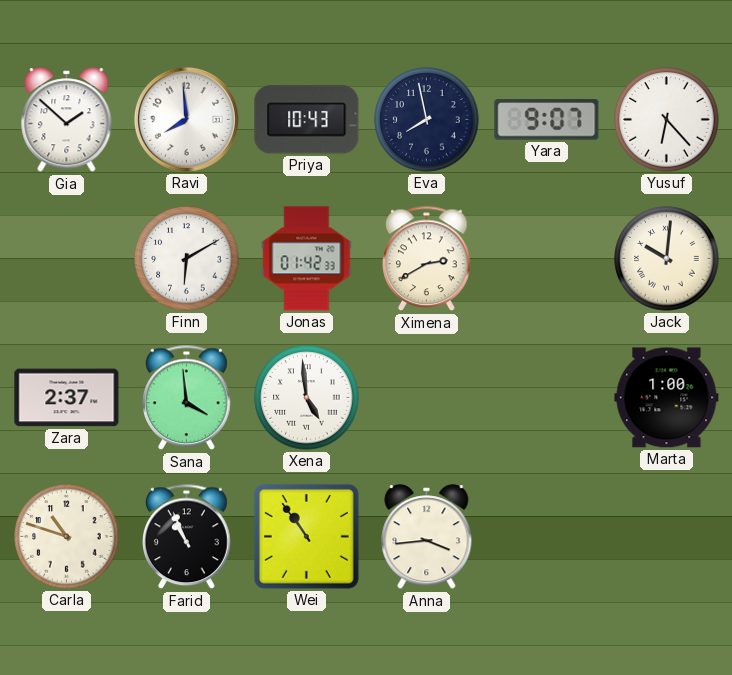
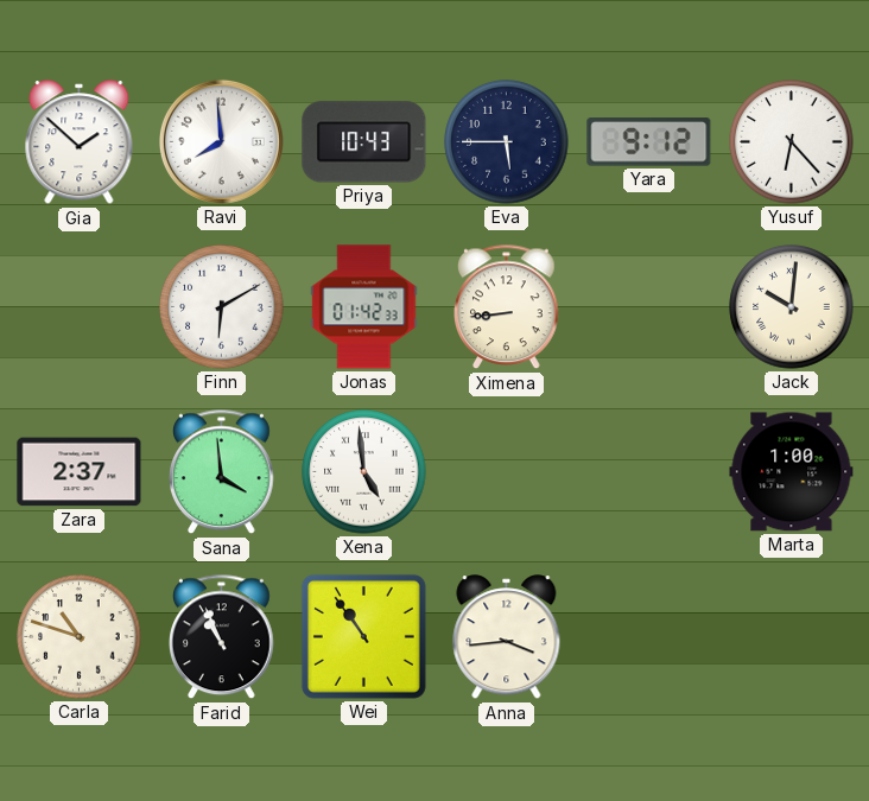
Eva: 7:58 -> 5:45
Yara: 9:07 -> 9:12
Ximena: 2:40 -> 8:44
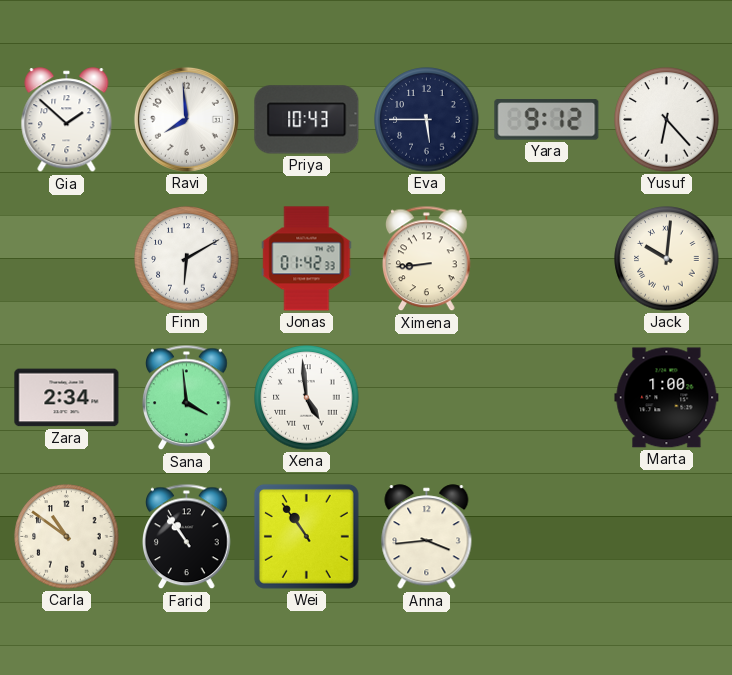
Zara: 2:37 -> 2:34
Carla: 10:48 -> 10:51
Farid: 10:56 -> 10:54
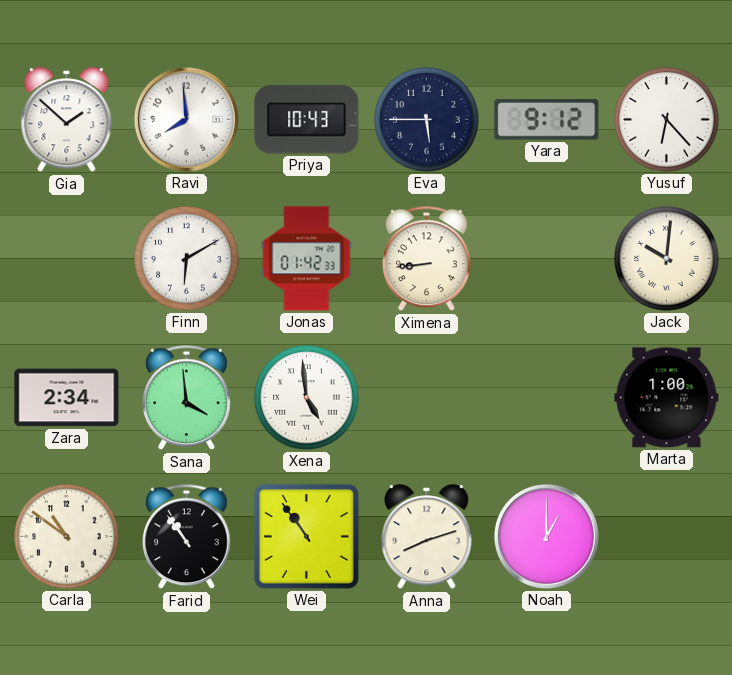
Anna: 3:44 -> 8:12
Noah: none -> 1:00
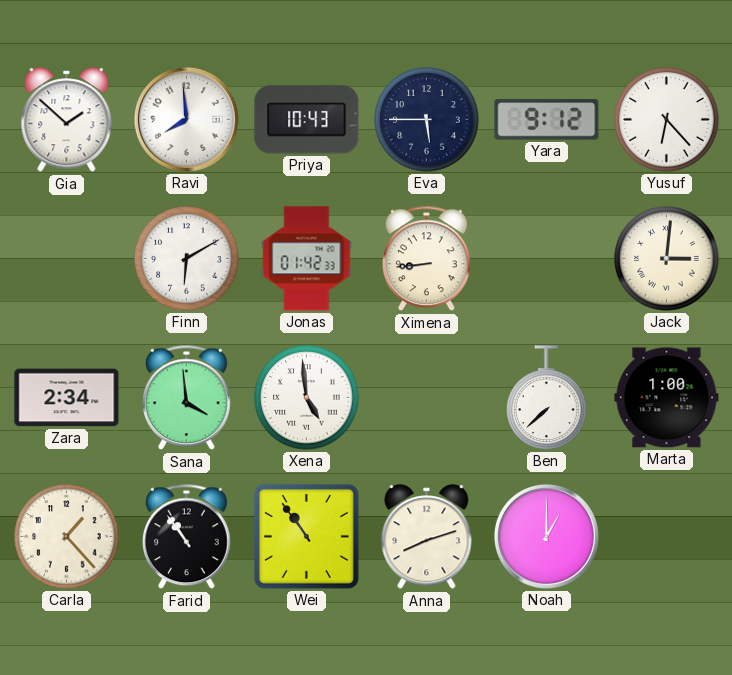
Jack: 10:01 -> 3:01
Ben: none -> 7:38
Carla: 10:51 -> 1:23
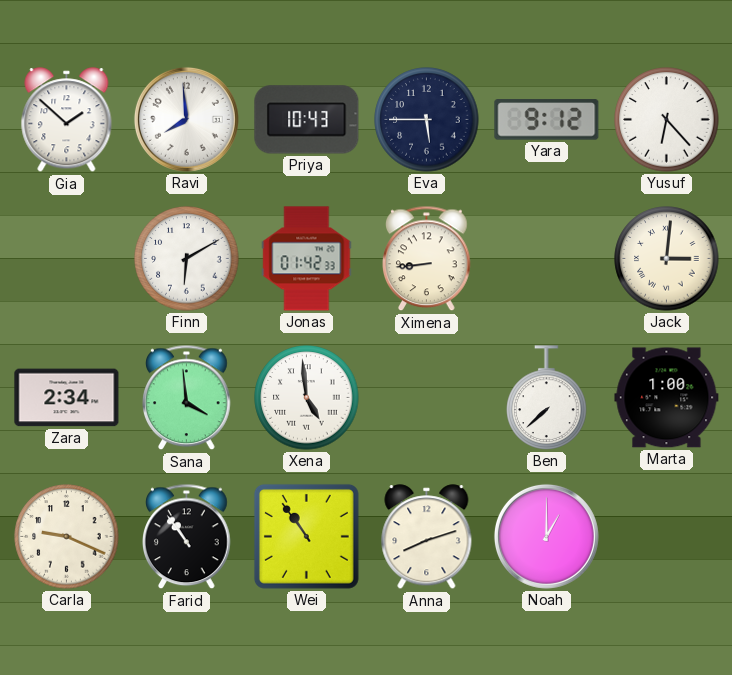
Carla: 1:23 -> 9:19
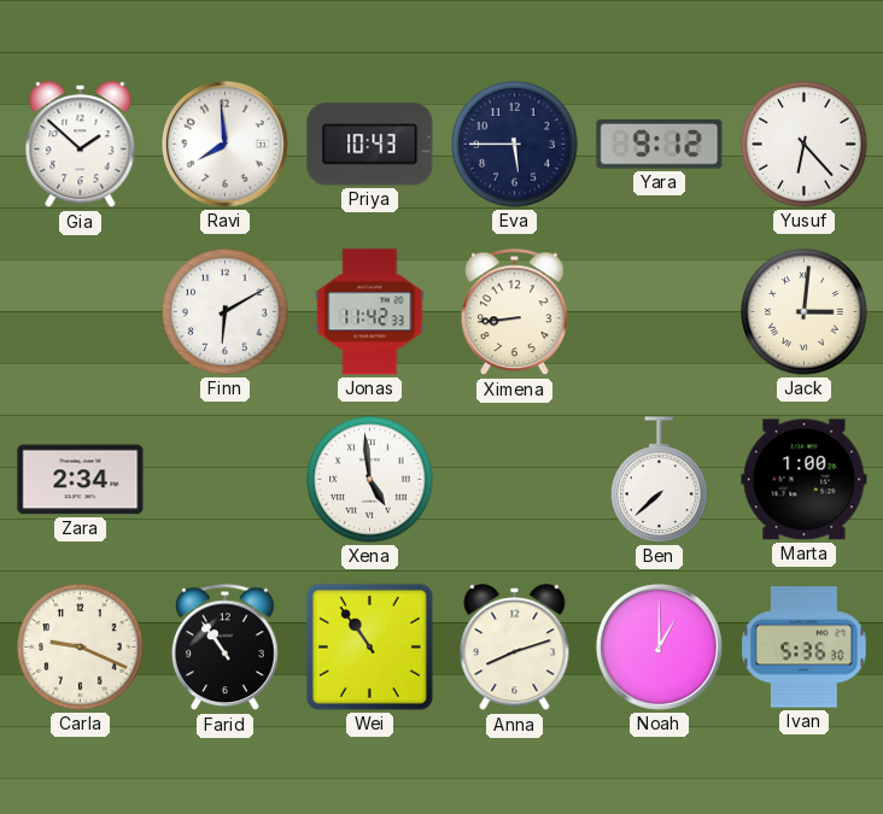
Jonas: 01:42 -> 11:42
Sana: 3:59 -> none
Ivan: none -> 5:36
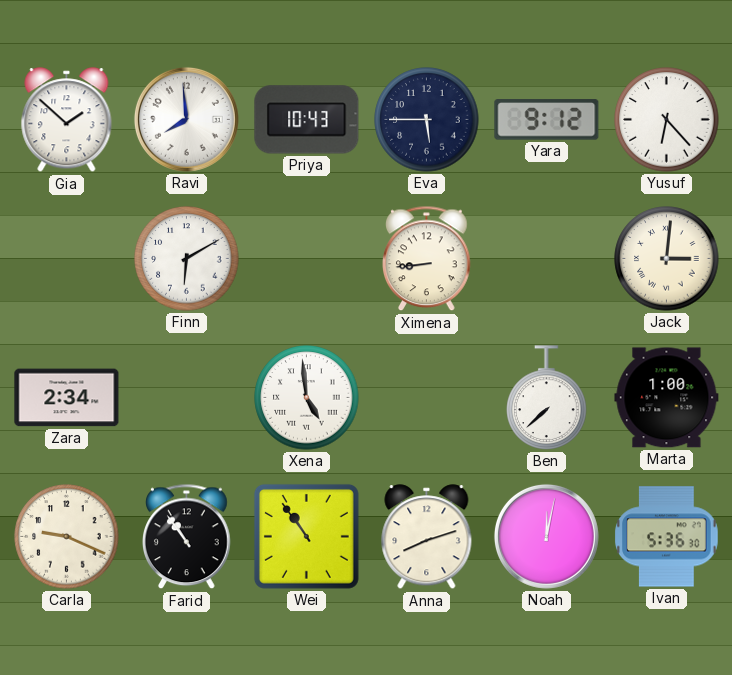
Jonas: 11:42 -> none
Noah: 1:00 -> 12:02
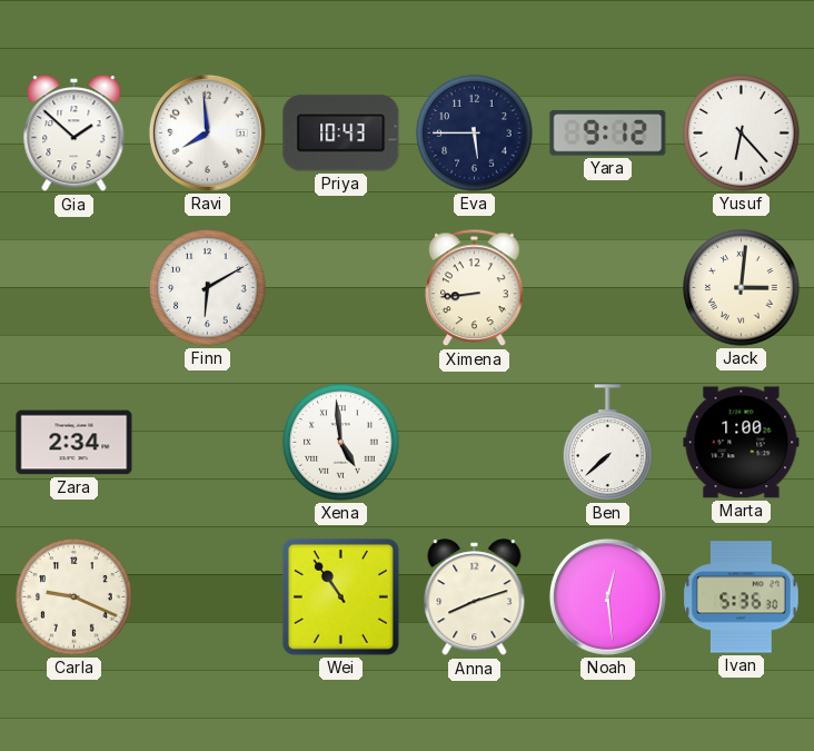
Farid: 10:54 -> none
Noah: 12:02 -> 12:29
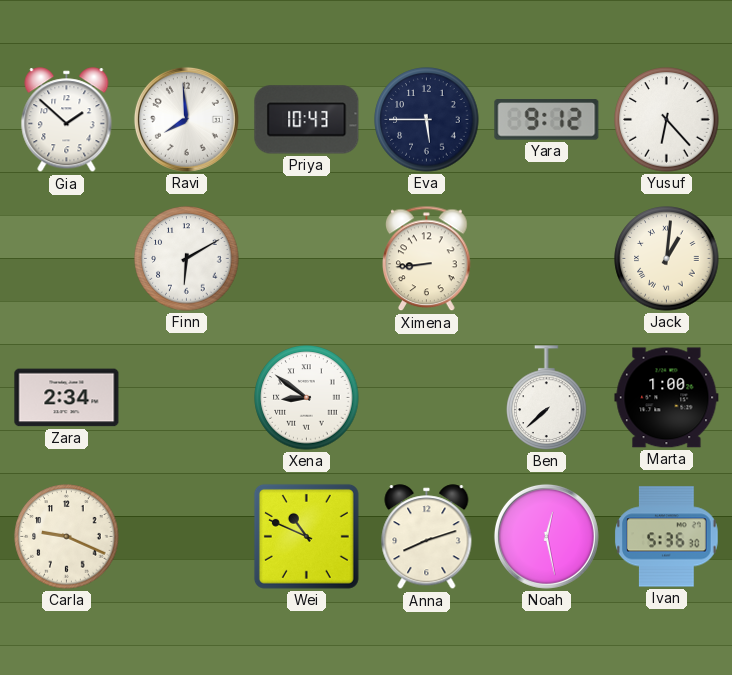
Jack: 3:01 -> 1:01
Xena: 4:59 -> 8:51
Wei: 10:54 -> 10:49
Noah: 12:29 -> 12:28
